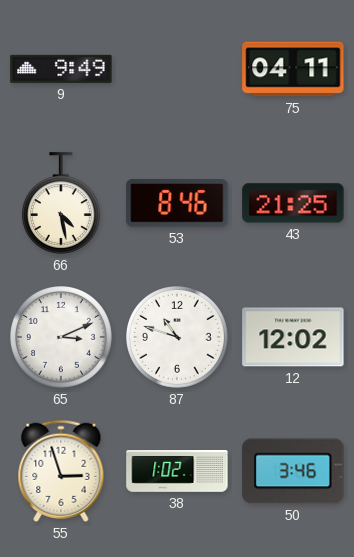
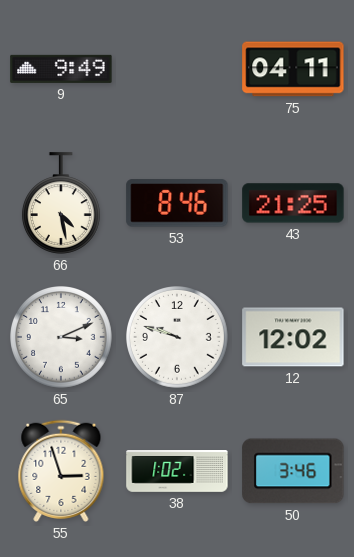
87: 10:48 -> 9:48
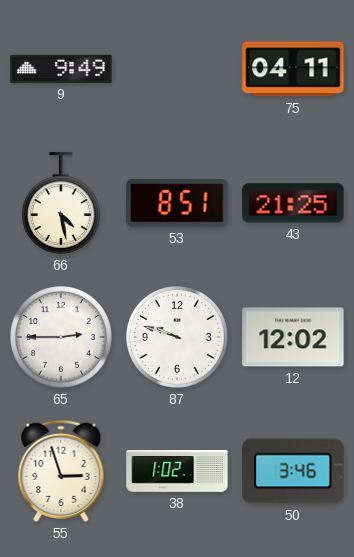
53: 8:46 -> 8:51
65: 3:11 -> 2:45
